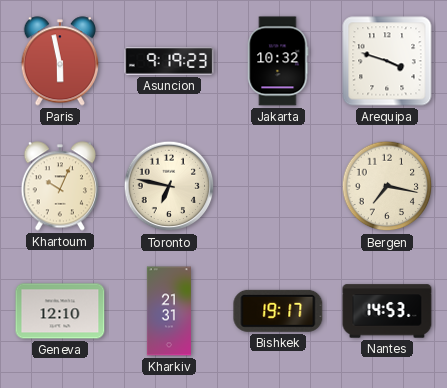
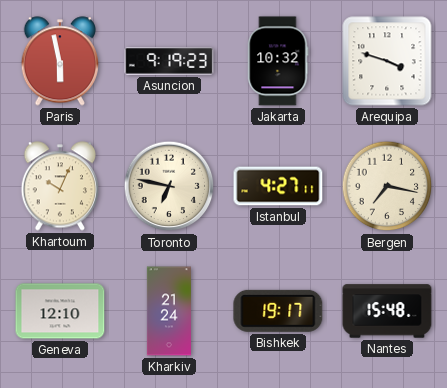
Istanbul: none -> 4:27
Kharkiv: 21:31 -> 21:24
Nantes: 14:53 -> 15:48
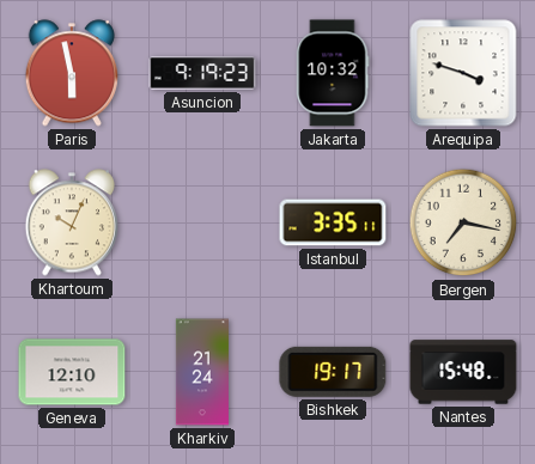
Toronto: 6:47 -> none
Istanbul: 4:27 -> 3:35
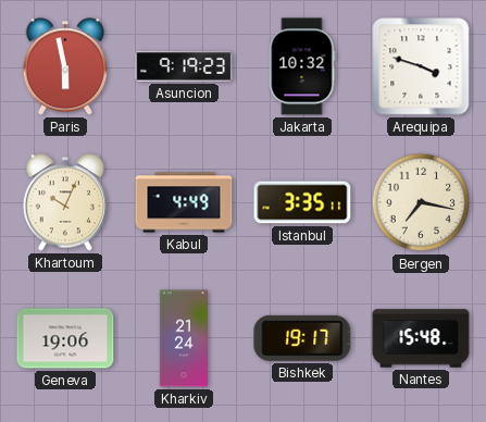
Kabul: none -> 4:49
Geneva: 12:10 -> 19:06
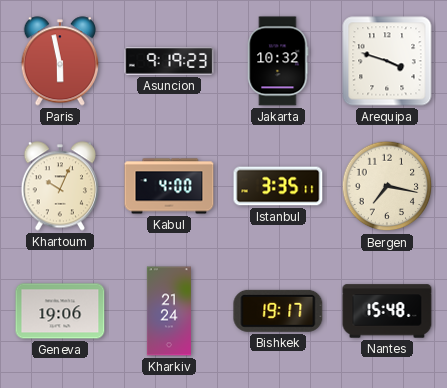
Kabul: 4:49 -> 4:00
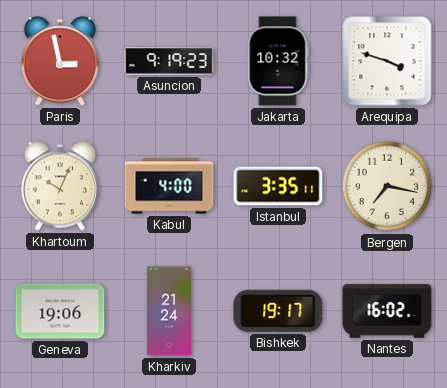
Paris: 5:58 -> 2:58
Nantes: 15:48 -> 16:02
